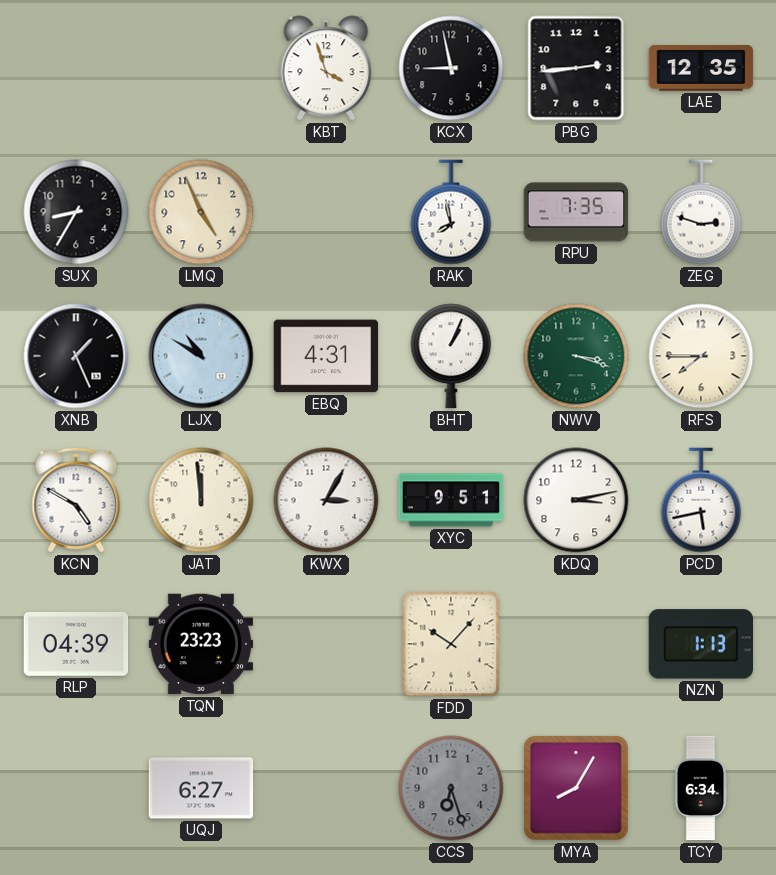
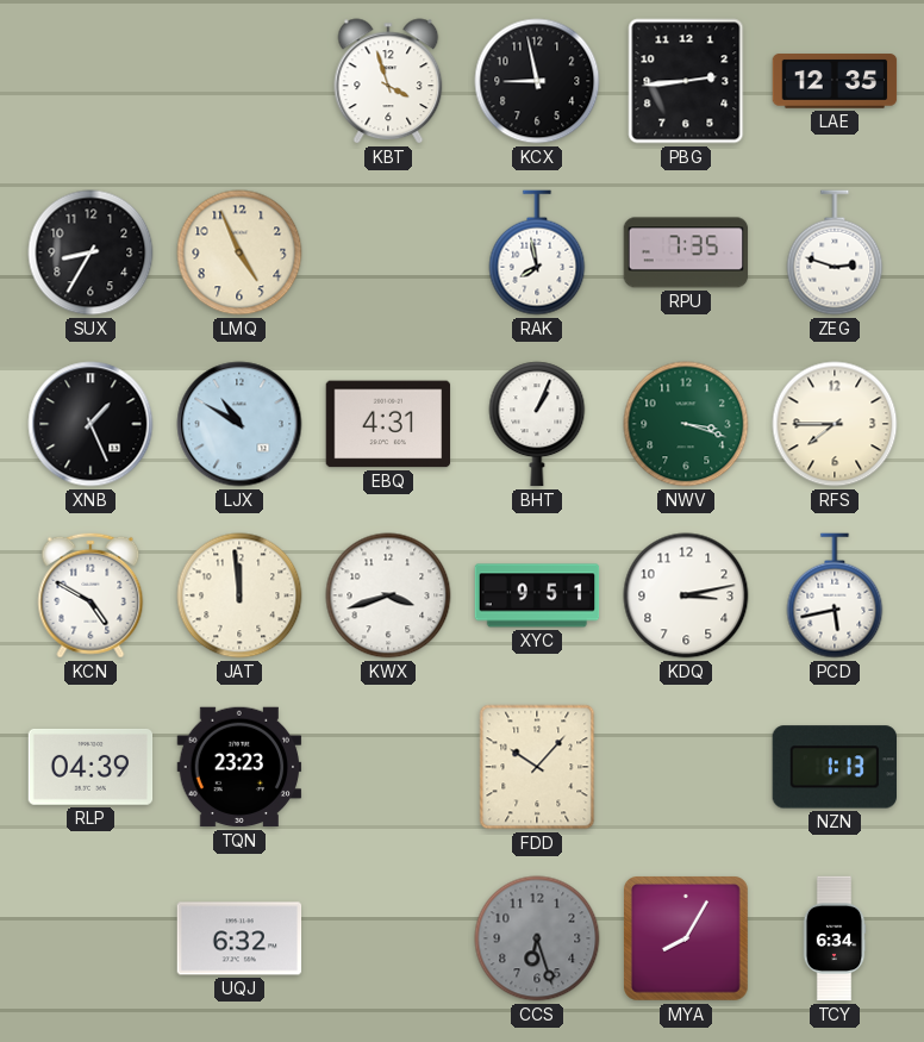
KWX: 3:05 -> 3:42
UQJ: 6:27 -> 6:32
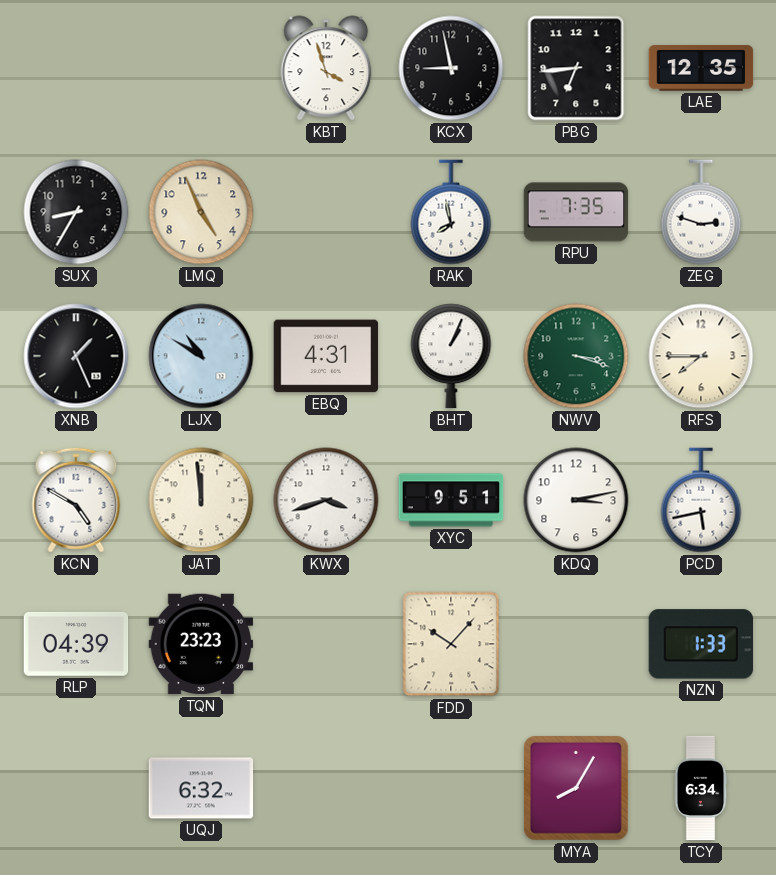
PBG: 2:44 -> 6:44
NZN: 1:13 -> 1:33
CCS: 6:27 -> none
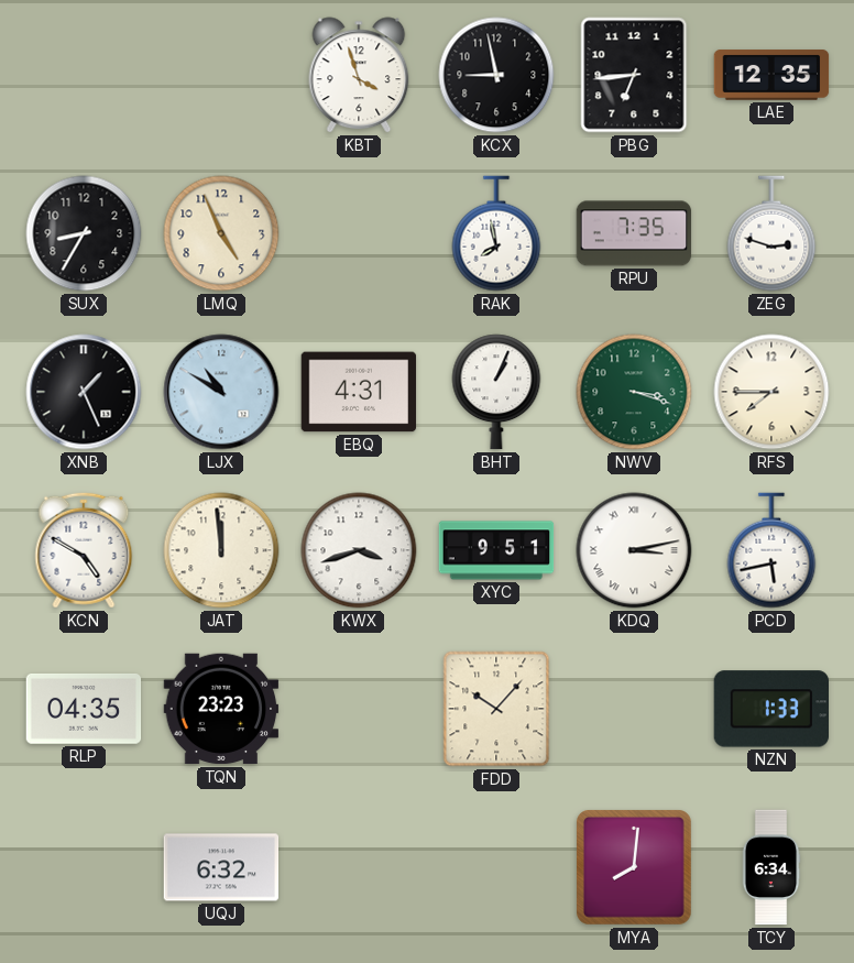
KDQ numerals: Arabic -> Roman
RLP: 04:39 -> 04:35
MYA: 8:05 -> 8:01
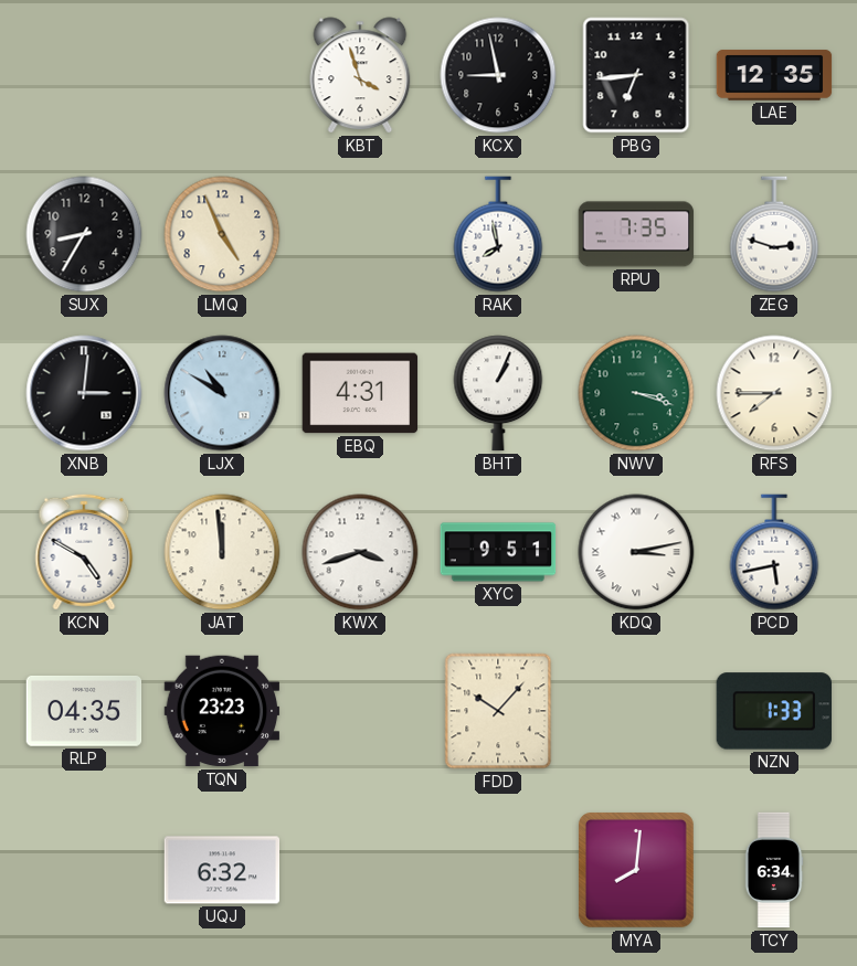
XNB: 1:26 -> 3:01
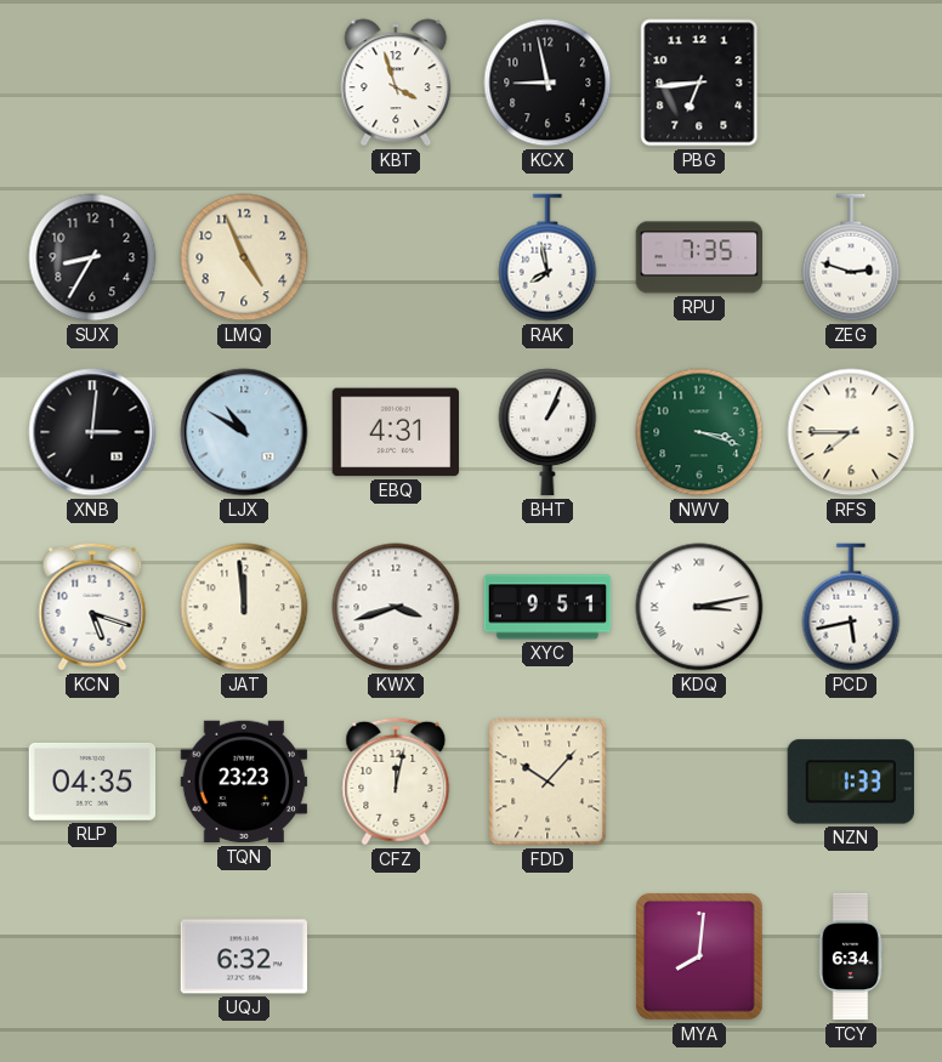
LAE: 12:35 -> none
KCN: 4:50 -> 5:18
CFZ: none -> 12:02
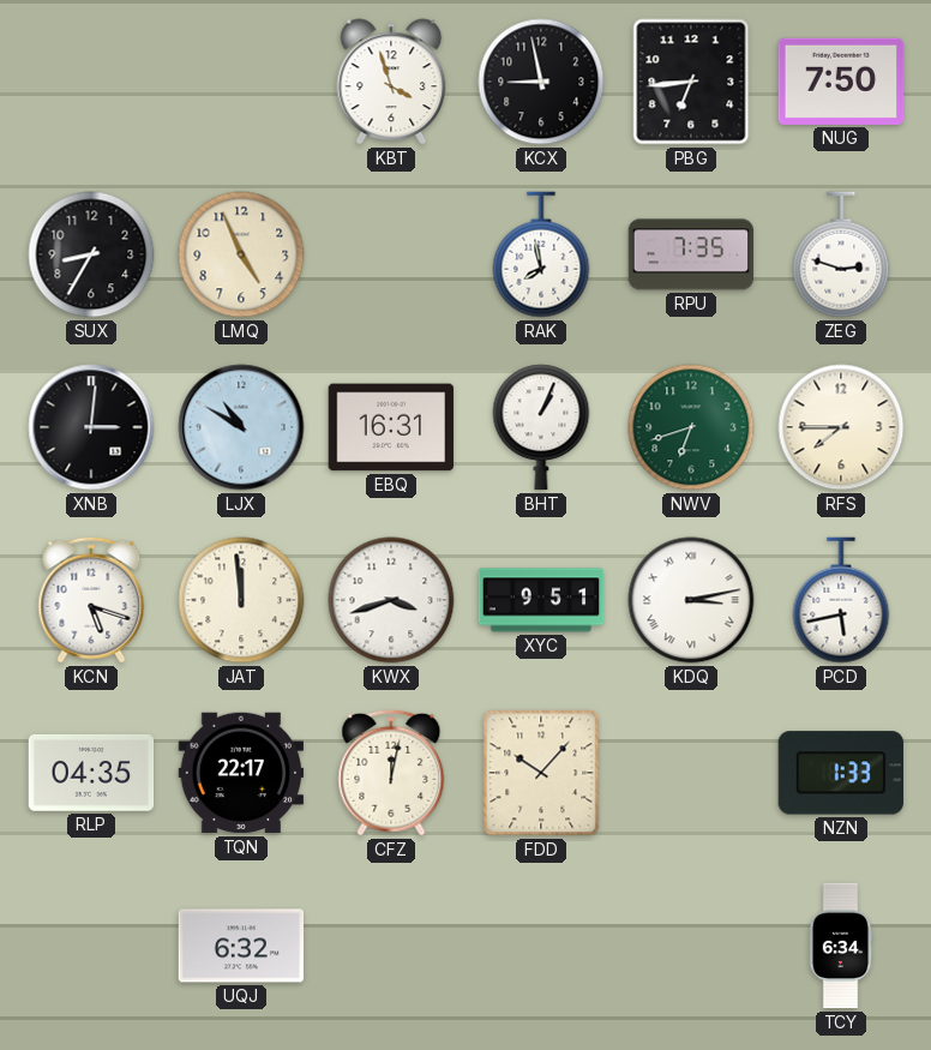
NUG: none -> 7:50
EBQ: 4:31 -> 16:31
NWV: 3:18 -> 6:42
TQN: 23:23 -> 22:17
MYA: 8:01 -> none
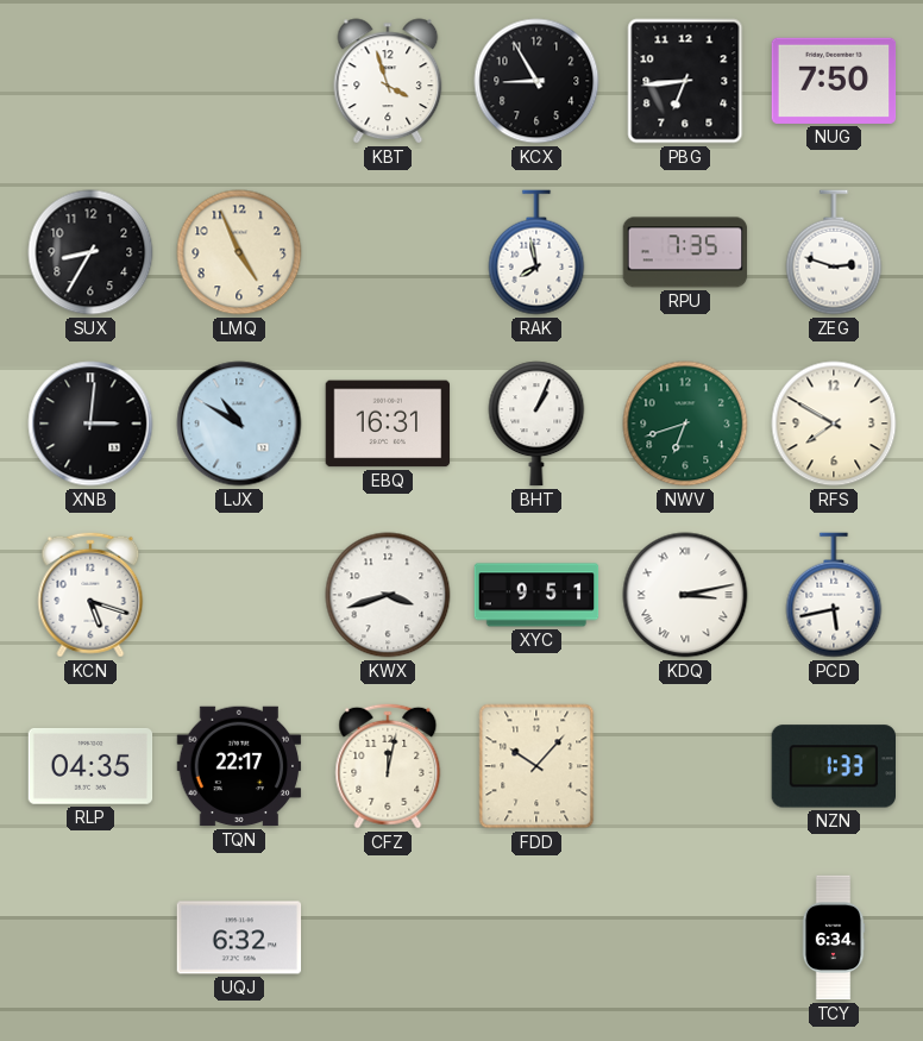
KCX: 8:58 -> 8:55
RFS: 7:45 -> 7:50
JAT: 11:59 -> none
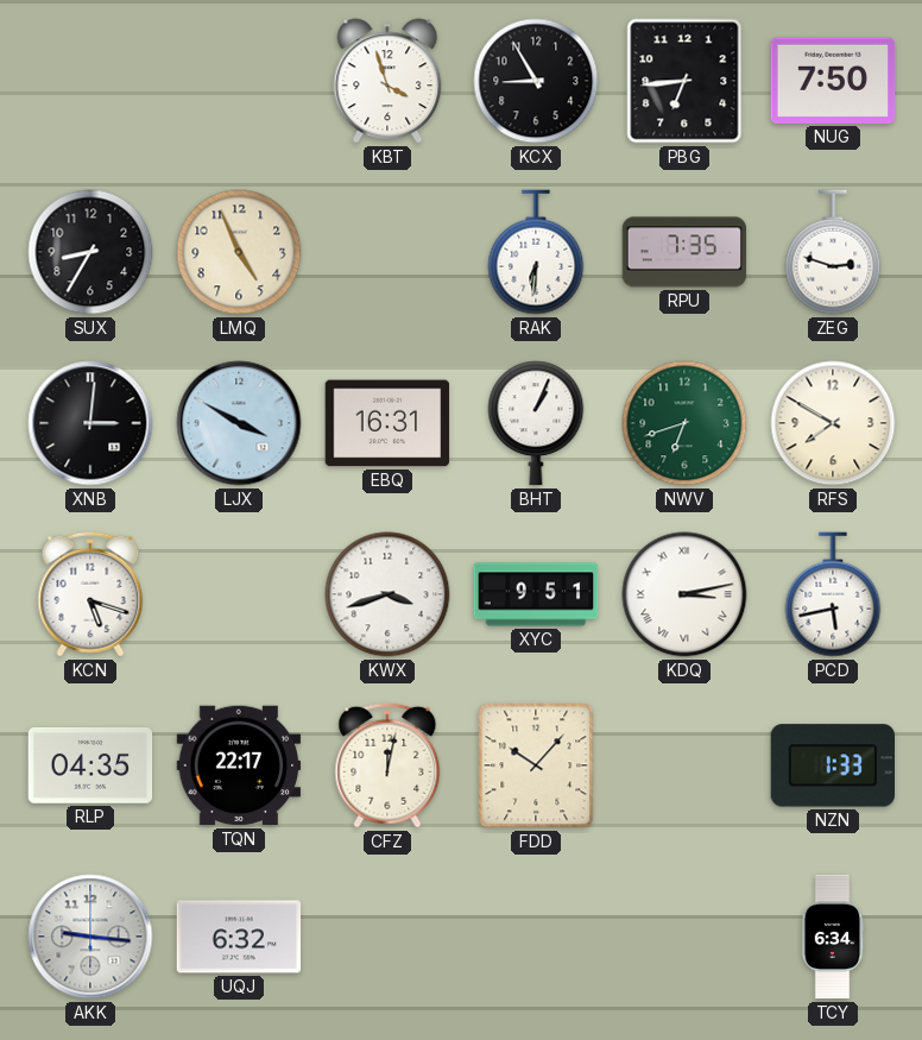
RAK: 7:58 -> 6:31
LJX: 10:50 -> 3:50
AKK: none -> 9:16
